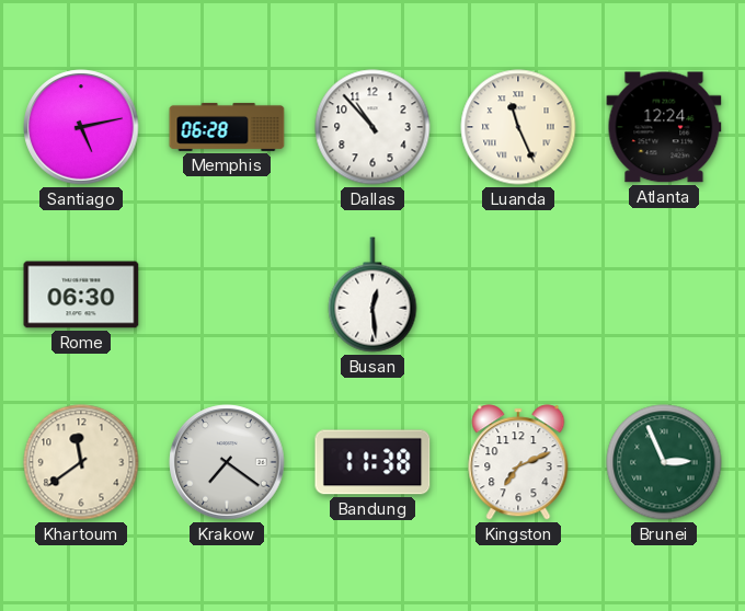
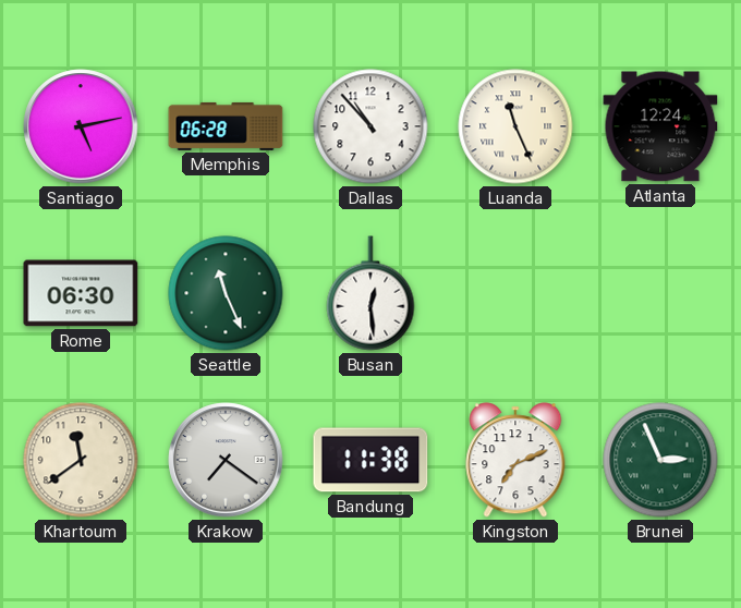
Seattle: none -> 11:26
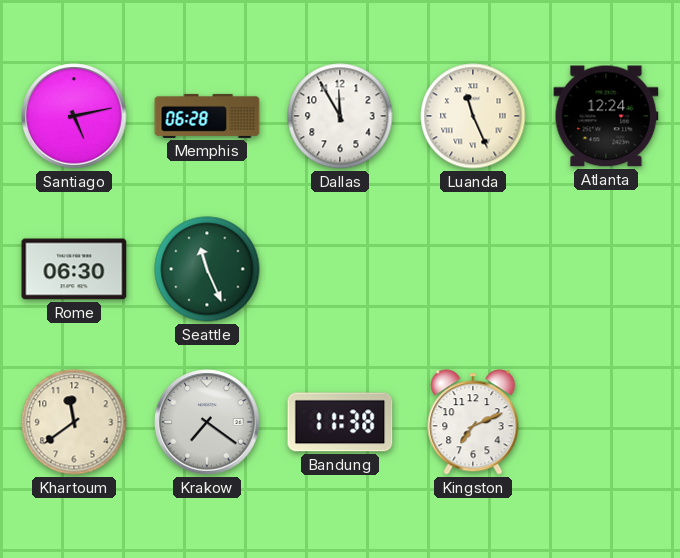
Dallas: 10:53 -> 11:55
Busan: 12:29 -> none
Brunei: 2:56 -> none
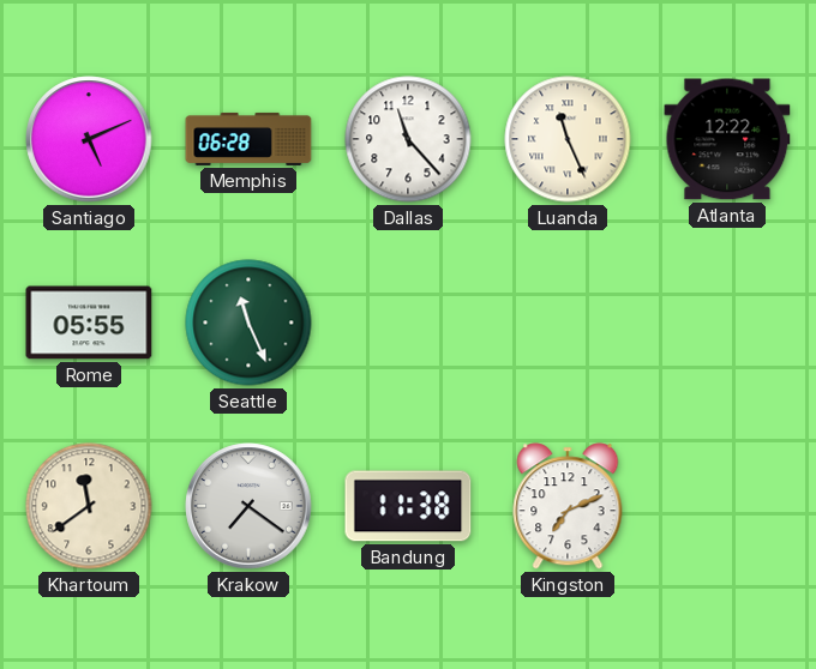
Santiago: 5:13 -> 5:11
Dallas: 11:55 -> 11:23
Atlanta: 12:24 -> 12:22
Rome: 06:30 -> 05:55
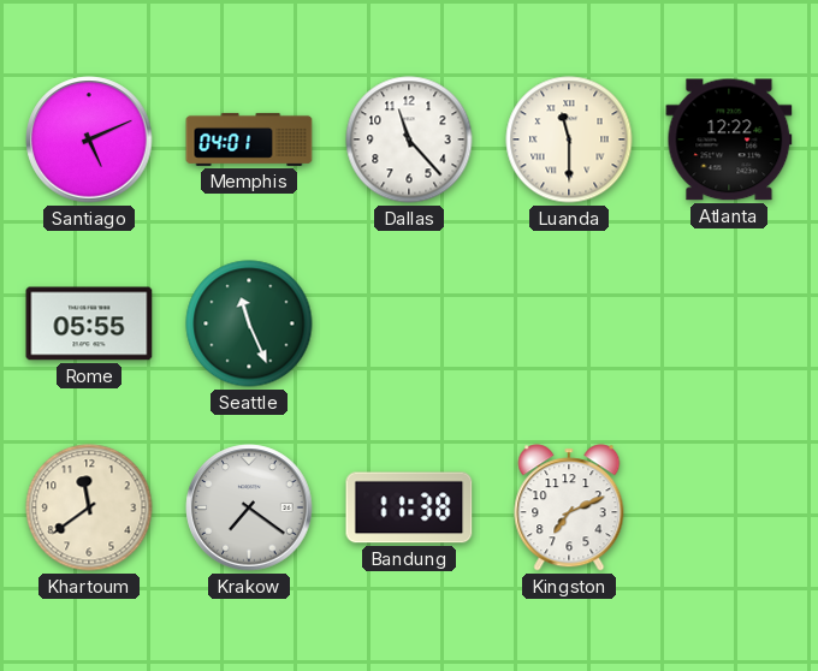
Memphis: 06:28 -> 04:01
Luanda: 11:26 -> 11:30
